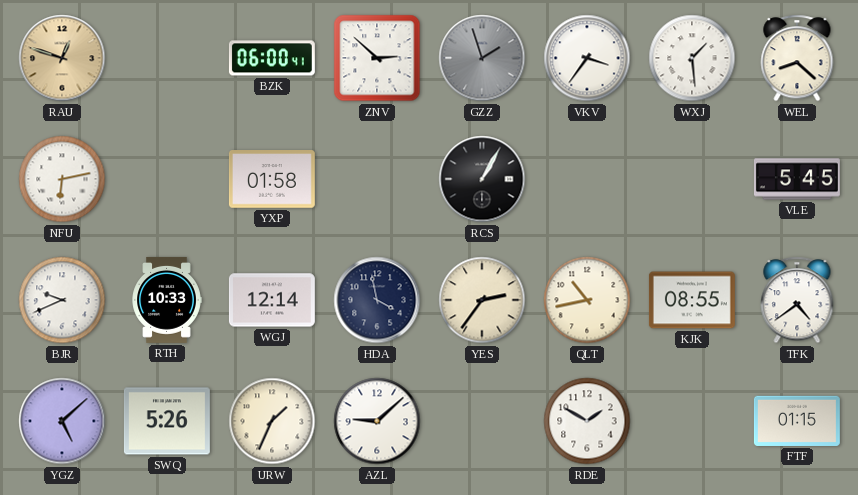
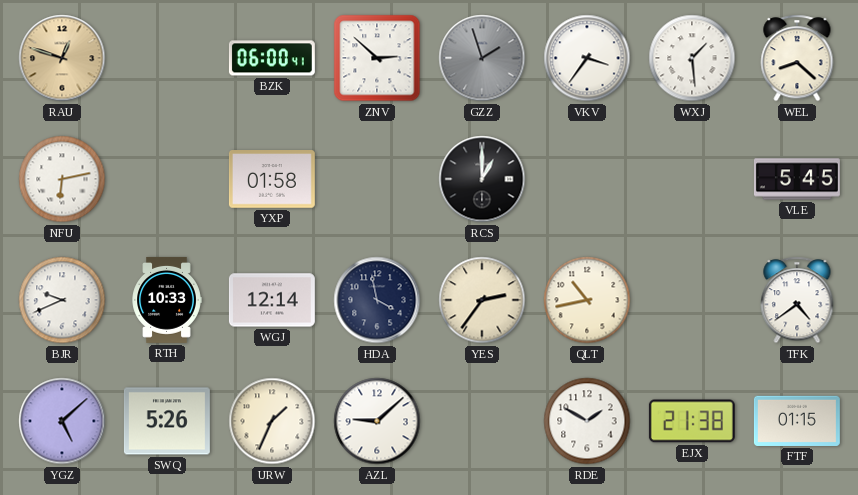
RCS: 1:05 -> 1:00
KJK: 08:55 -> none
EJX: none -> 21:38
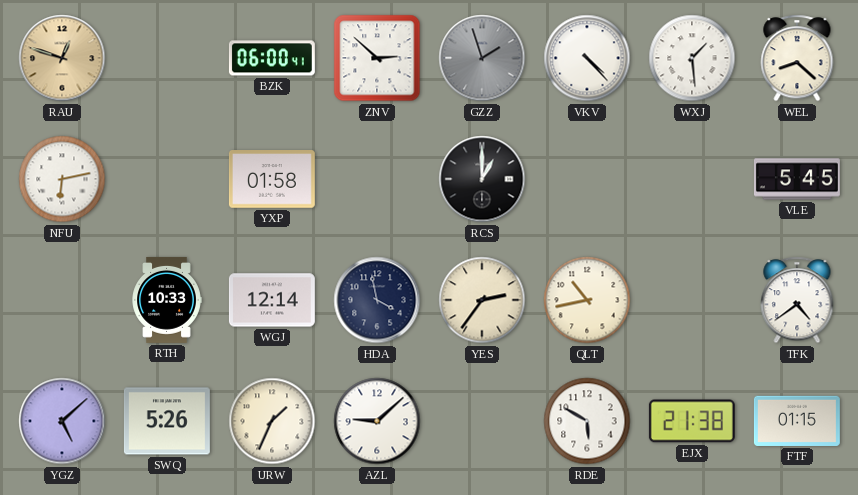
VKV: 3:36 -> 4:23
BJR: 9:41 -> none
RDE: 1:50 -> 5:50
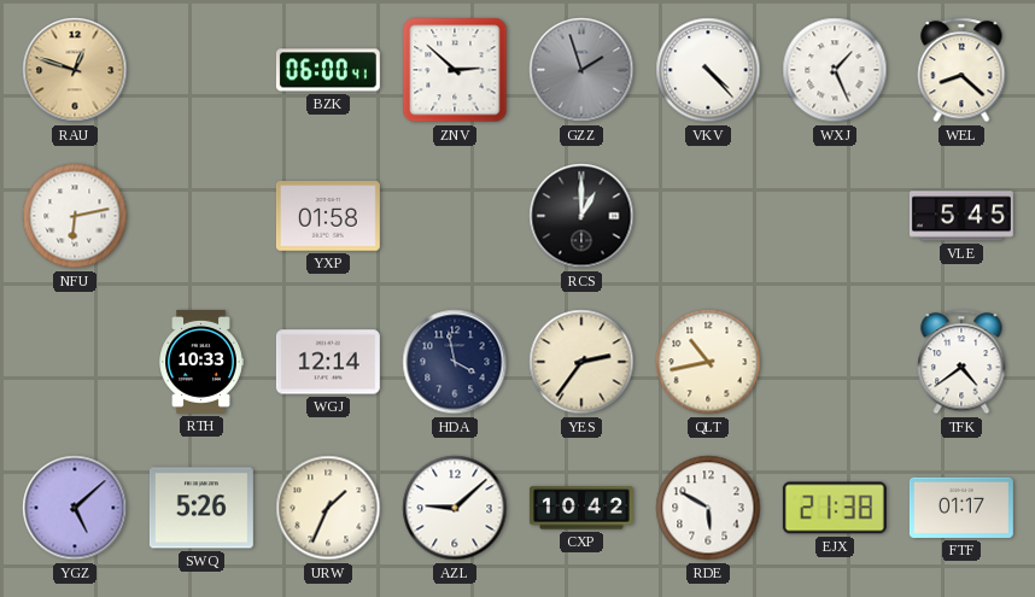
WXJ: 1:29 -> 1:26
CXP: none -> 10:42
FTF: 01:15 -> 01:17
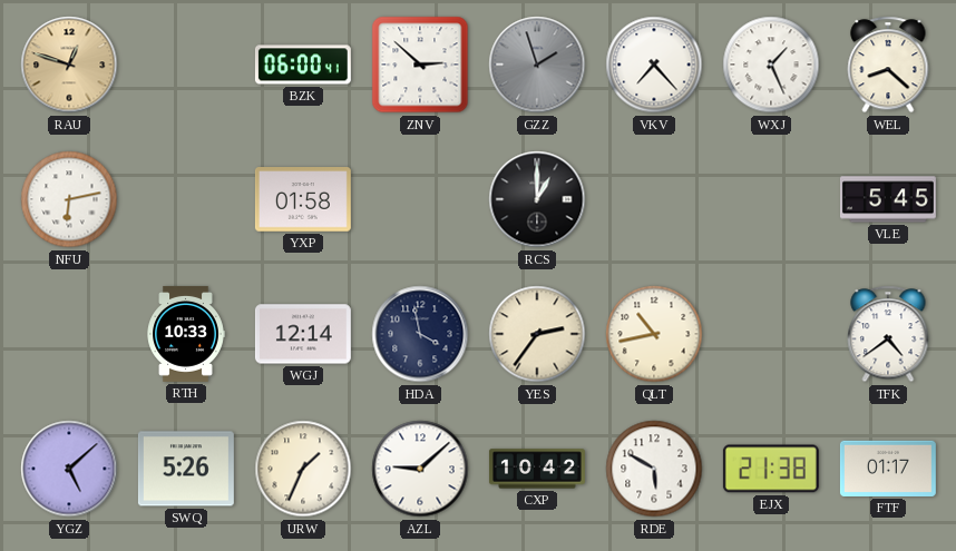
VKV: 4:23 -> 7:23
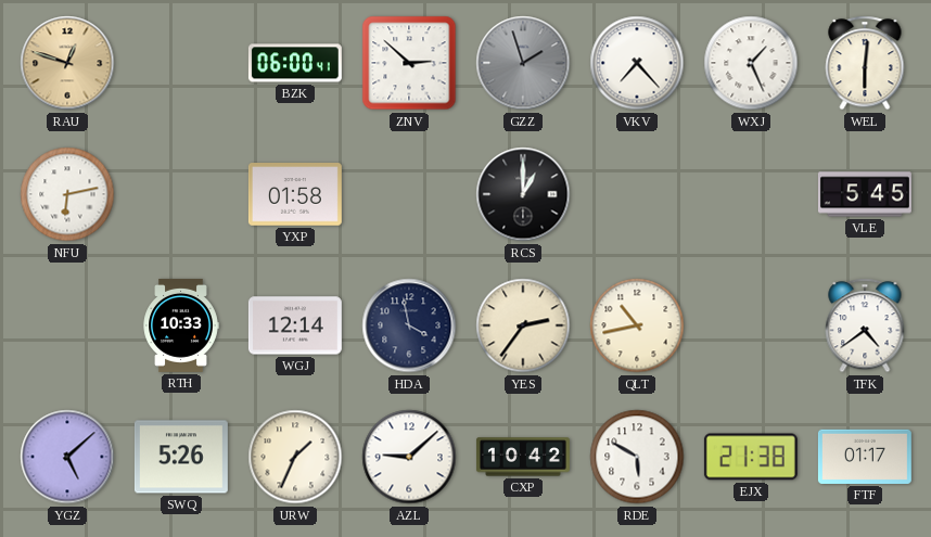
WEL: 8:22 -> 6:01
